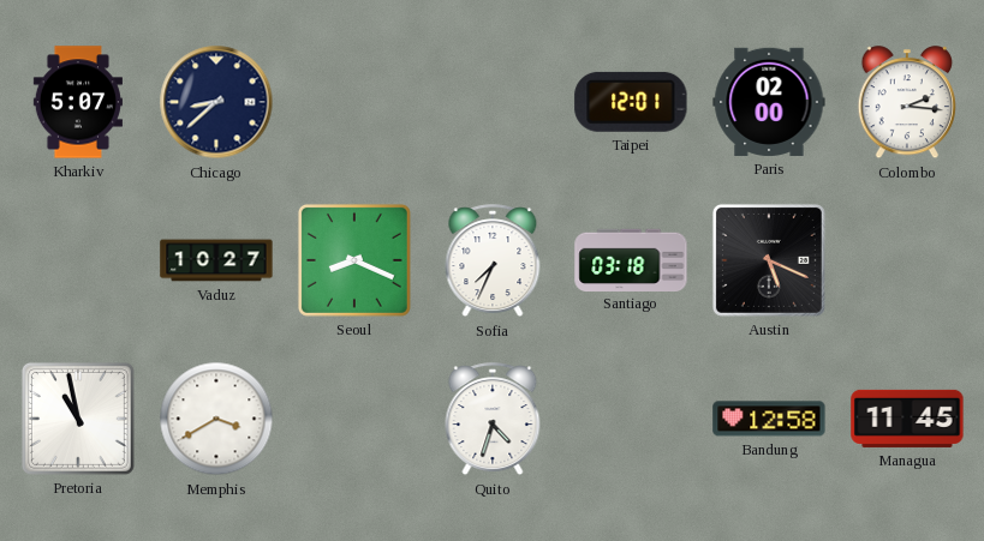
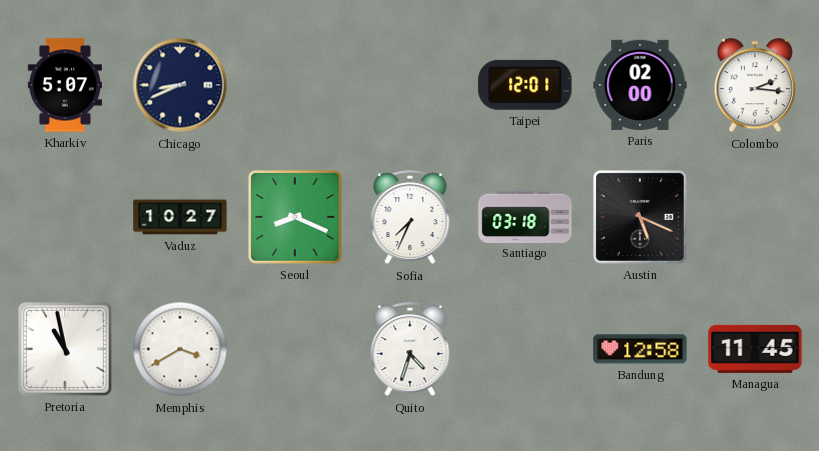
Chicago: 8:38 -> 8:41
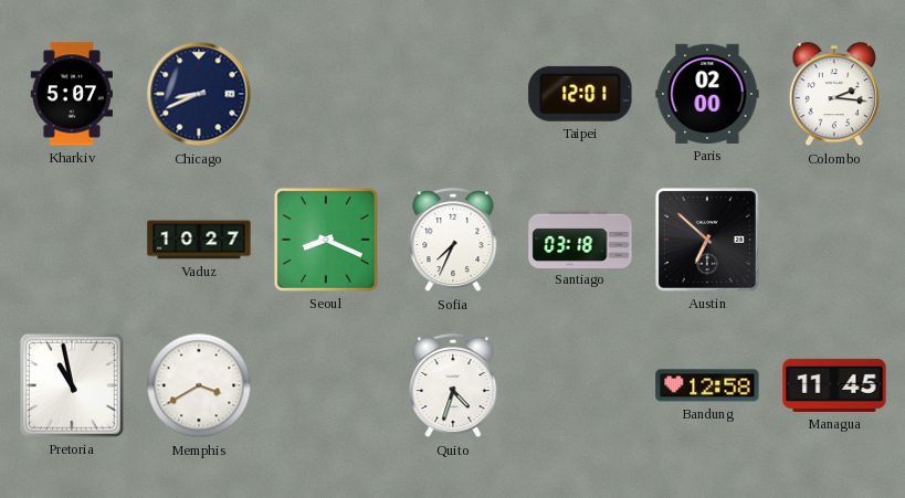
Austin: 5:19 -> 6:52
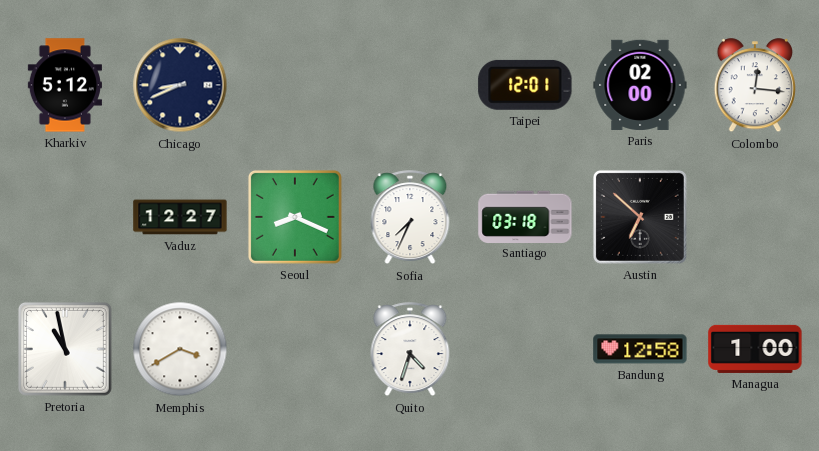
Kharkiv: 5:07 -> 5:12
Colombo: 2:16 -> 12:16
Vaduz: 10:27 -> 12:27
Managua: 11:45 -> 1:00
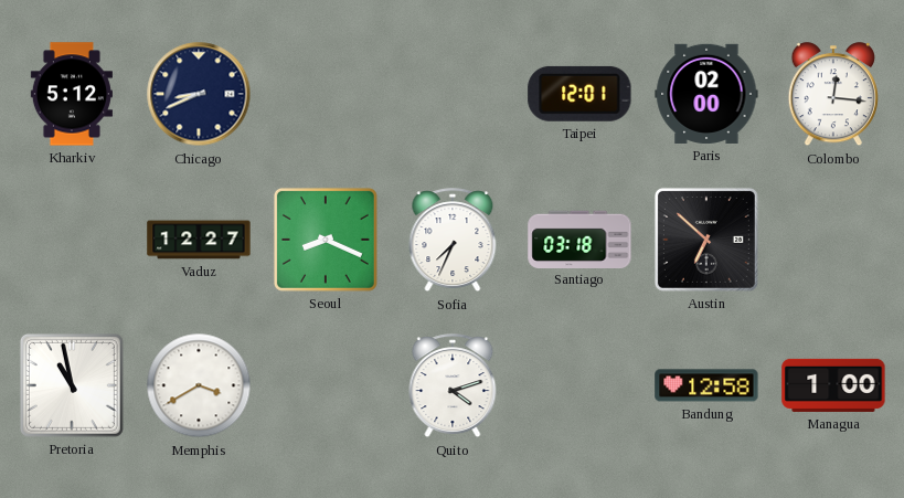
Quito: 4:33 -> 4:12
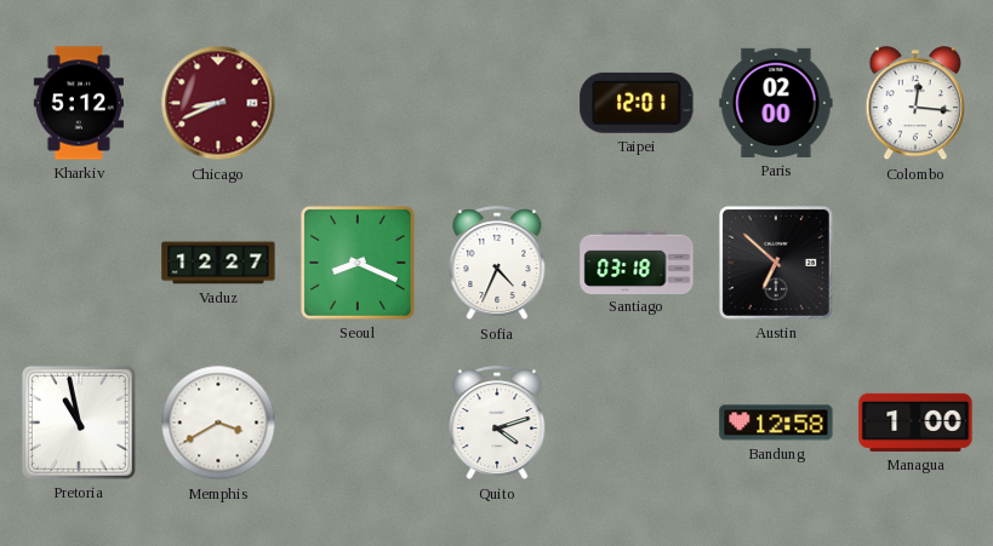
Chicago dial: navy -> burgundy
Sofia: 7:34 -> 4:34
